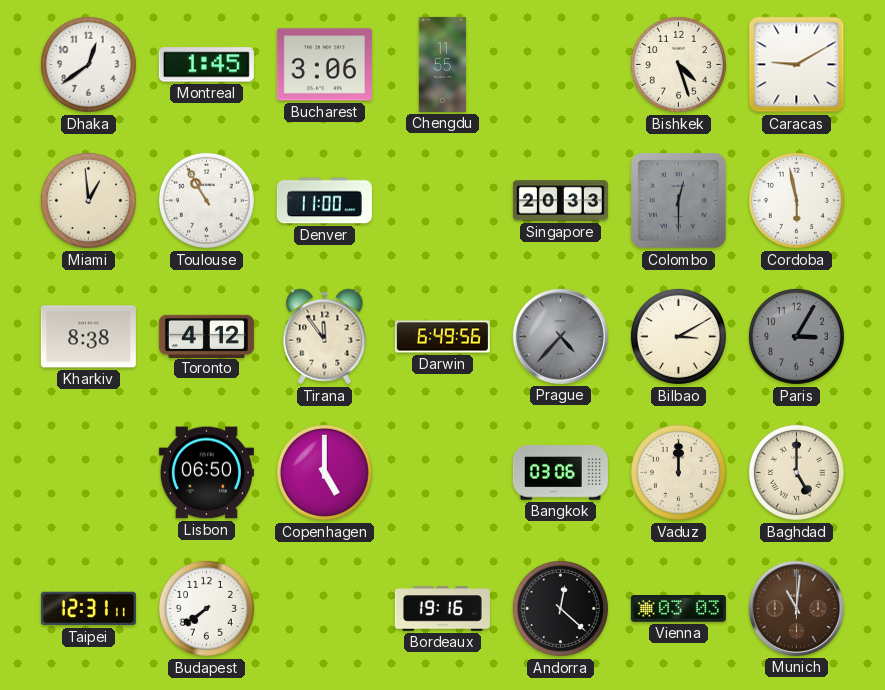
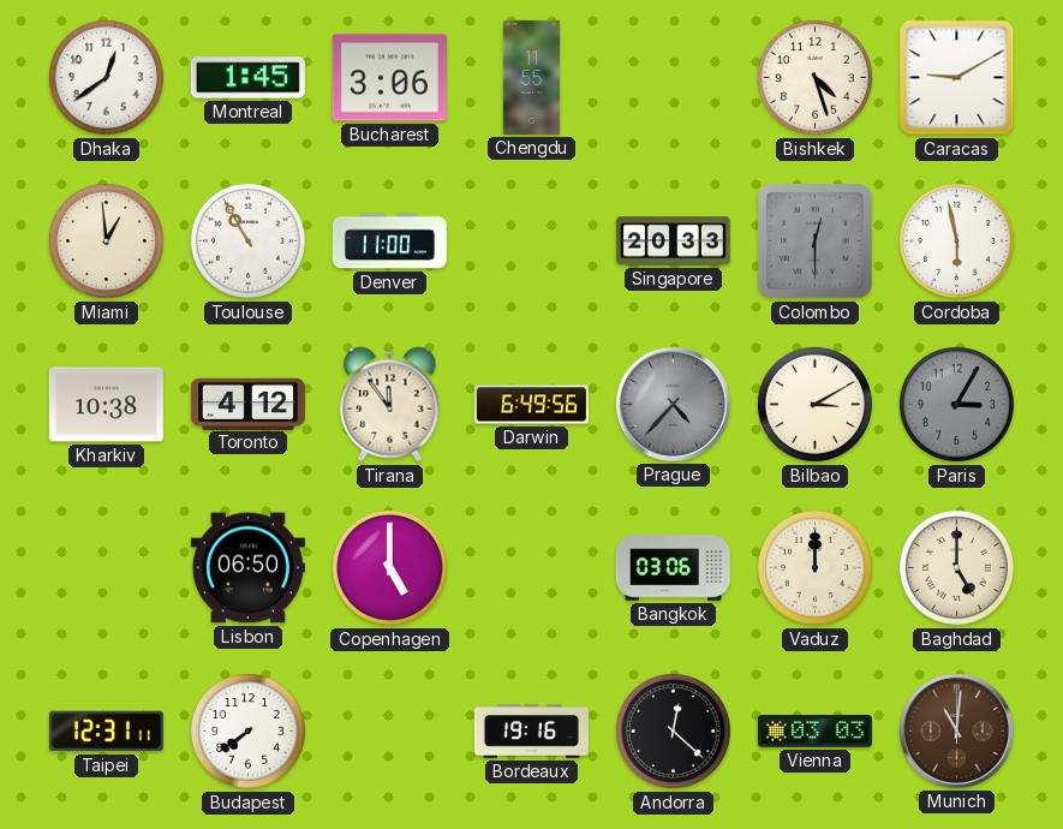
Kharkiv: 8:38 -> 10:38
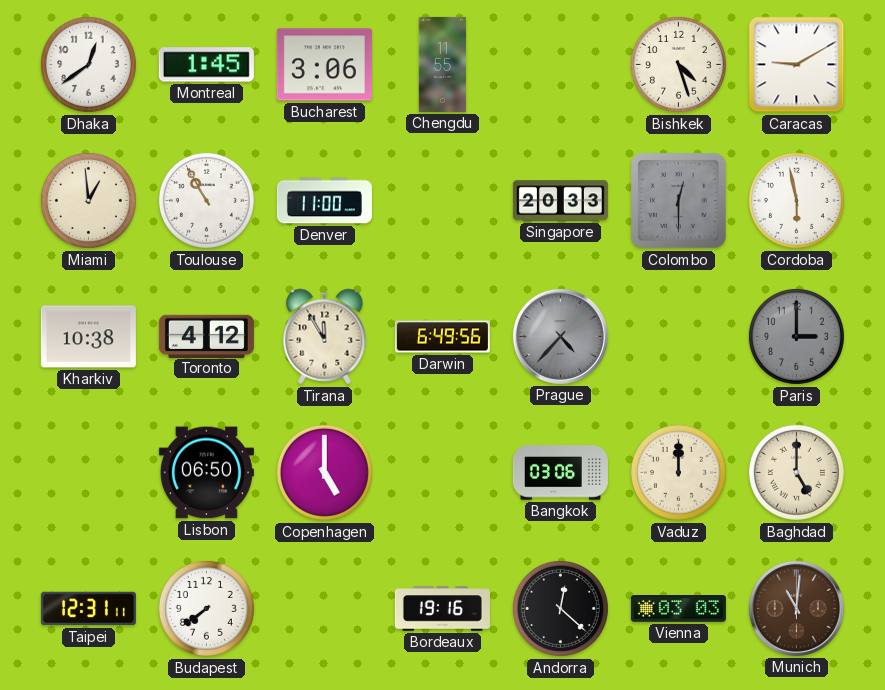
Tirana: 11:54 -> 11:55
Bilbao: 3:10 -> none
Paris: 3:05 -> 3:00
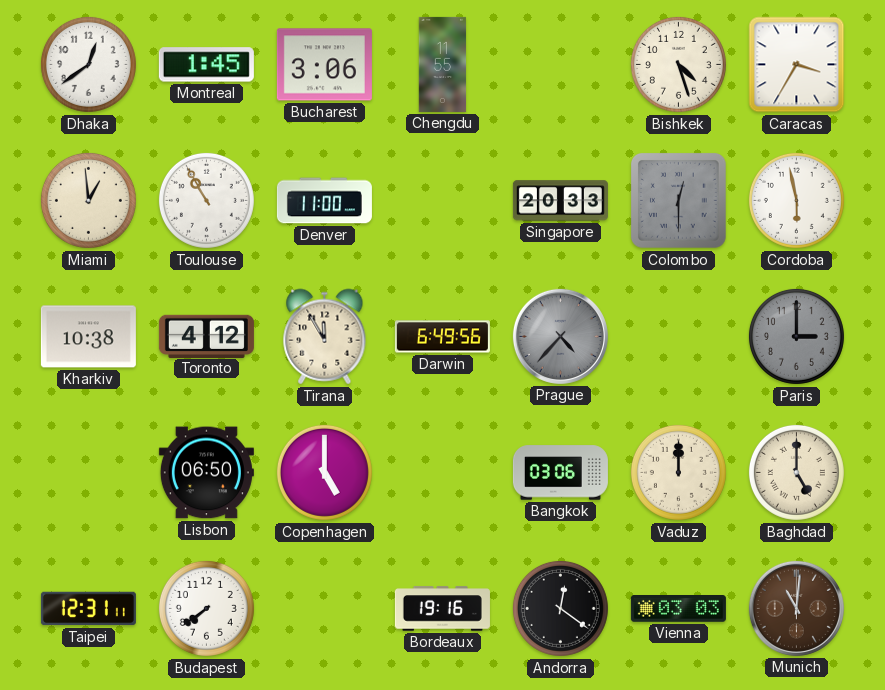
Caracas: 9:10 -> 3:35
Andorra: 12:22 -> 12:21
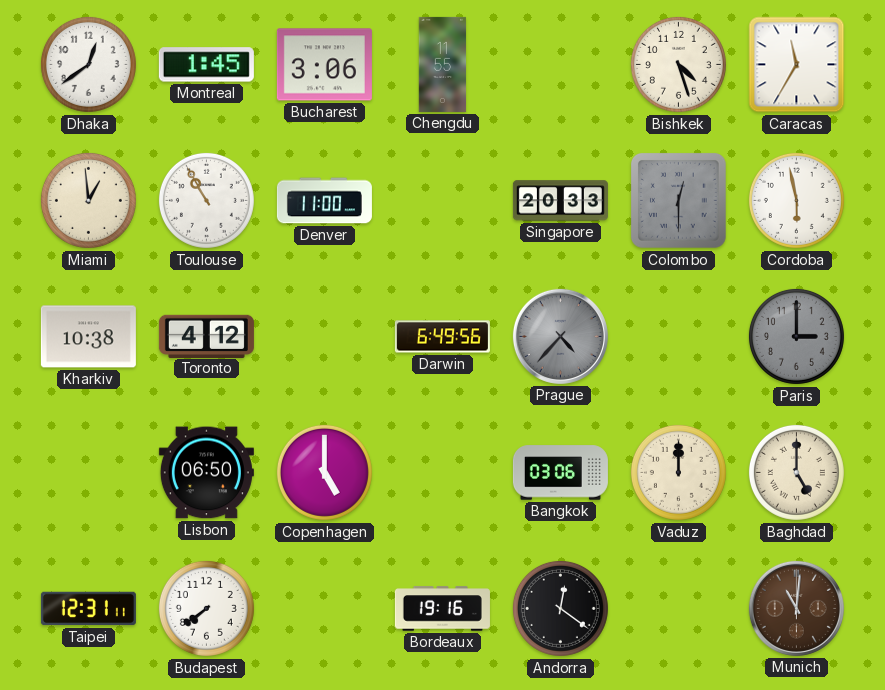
Caracas: 3:35 -> 11:35
Tirana: 11:55 -> none
Vienna: 03:03 -> none
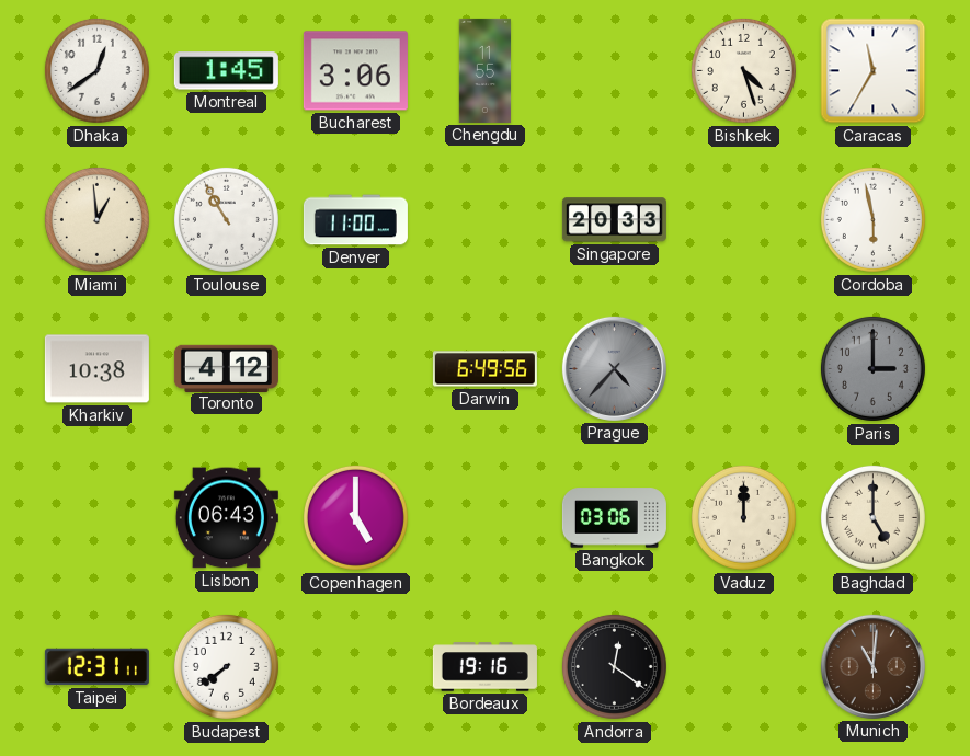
Colombo: 12:30 -> none
Lisbon: 06:50 -> 06:43
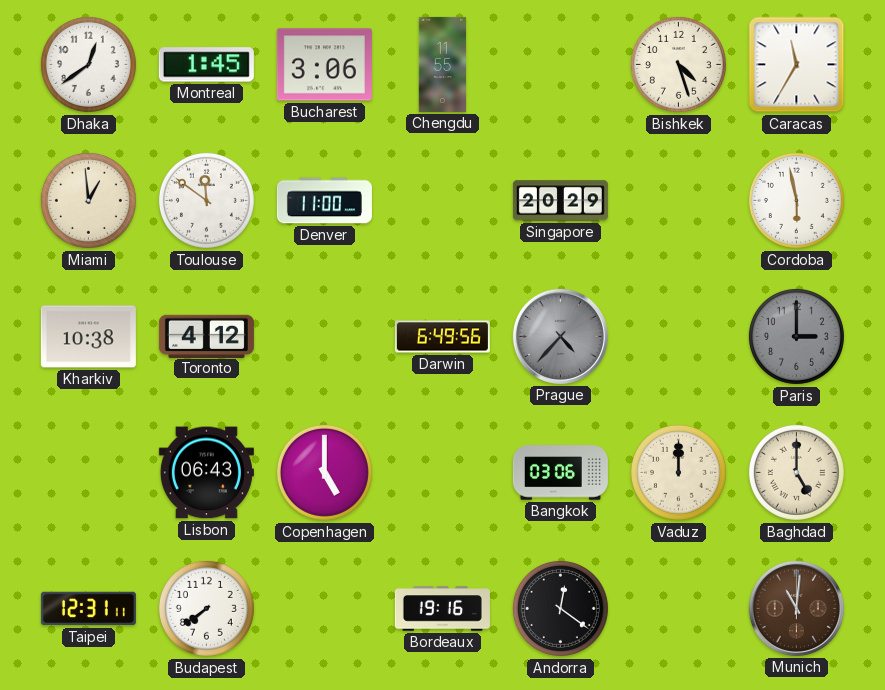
Toulouse: 10:55 -> 11:51
Singapore: 20:33 -> 20:29
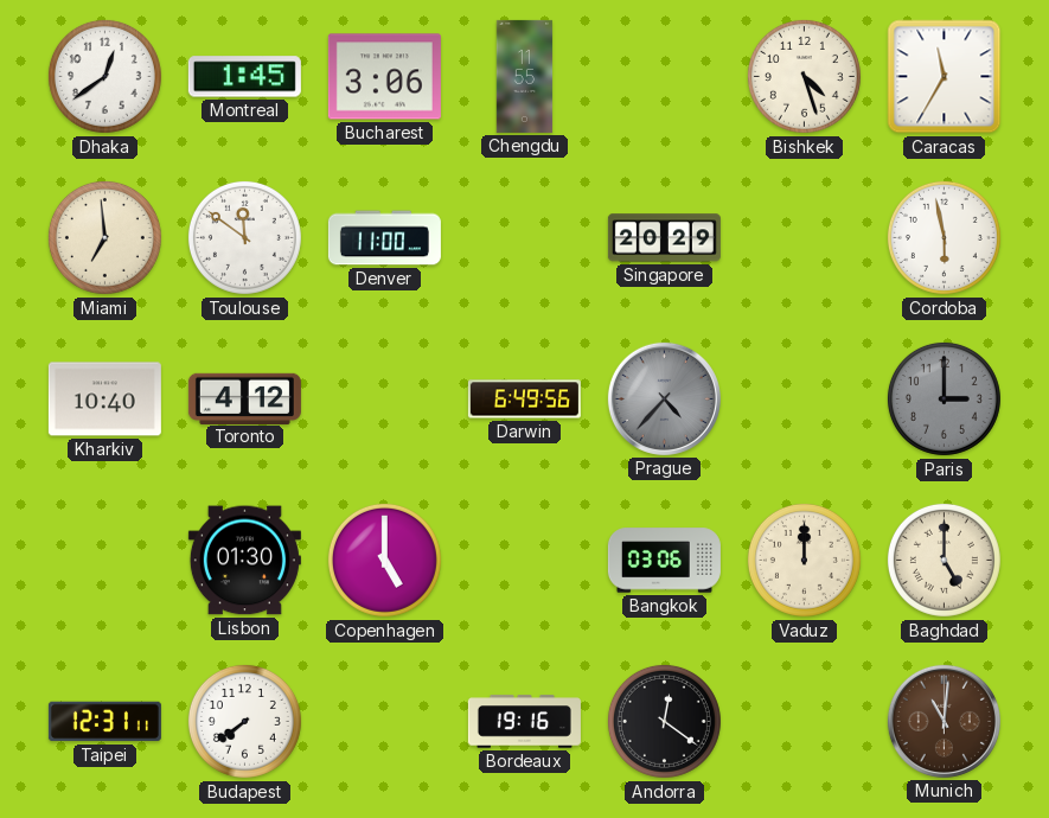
Miami: 12:59 -> 6:59
Kharkiv: 10:38 -> 10:40
Lisbon: 06:43 -> 01:30
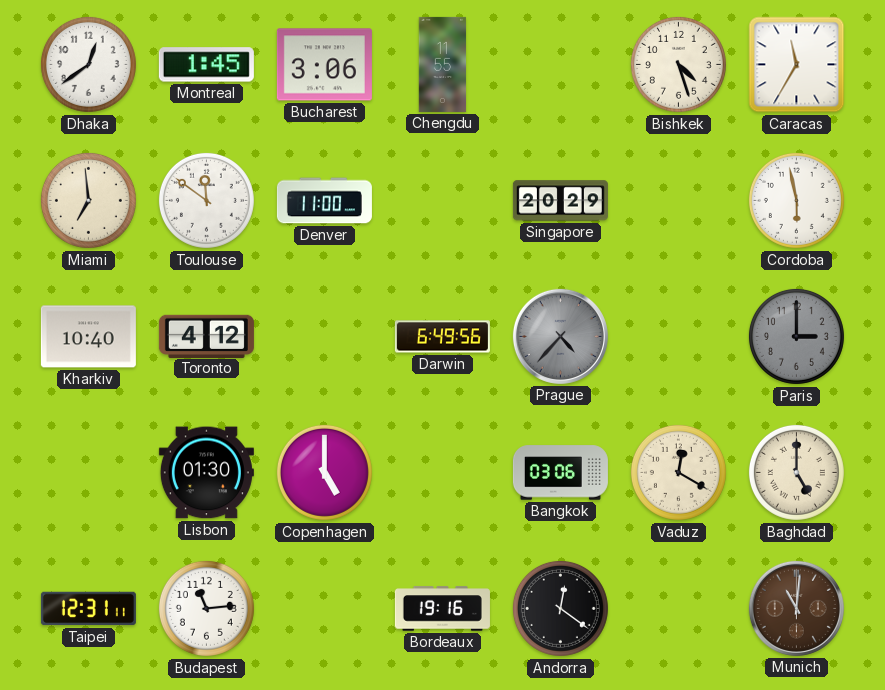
Vaduz: 12:00 -> 12:20
Budapest: 7:39 -> 11:14
